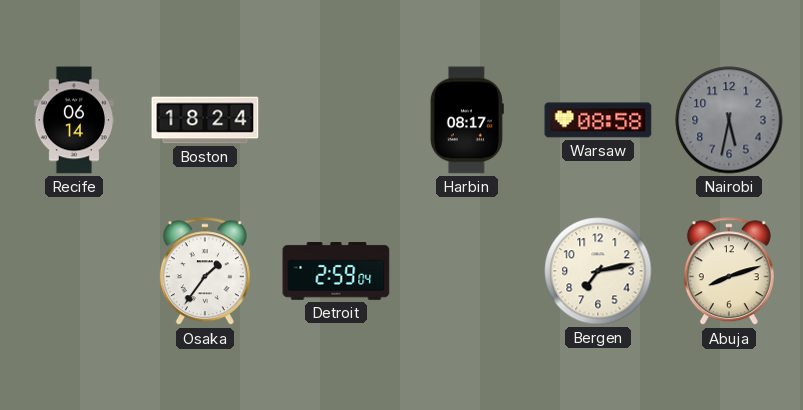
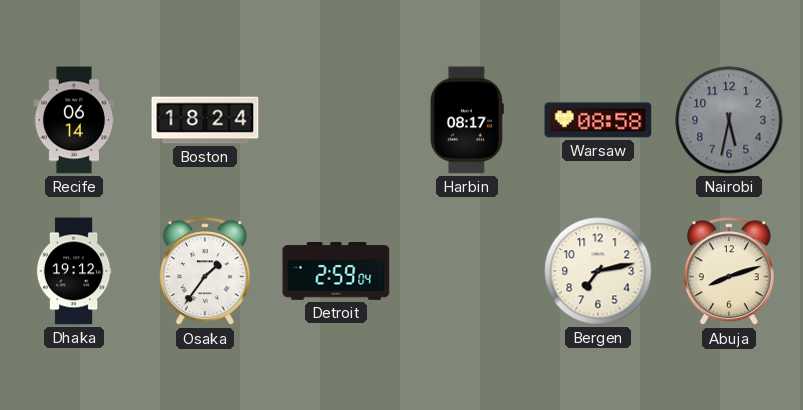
Dhaka: none -> 19:12
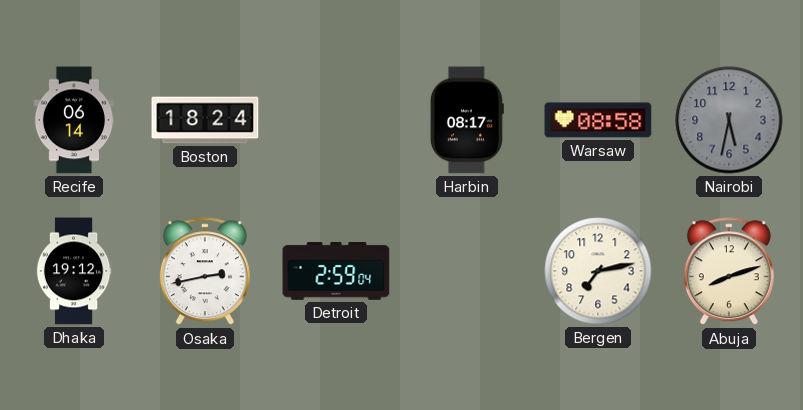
Osaka: 1:36 -> 2:43
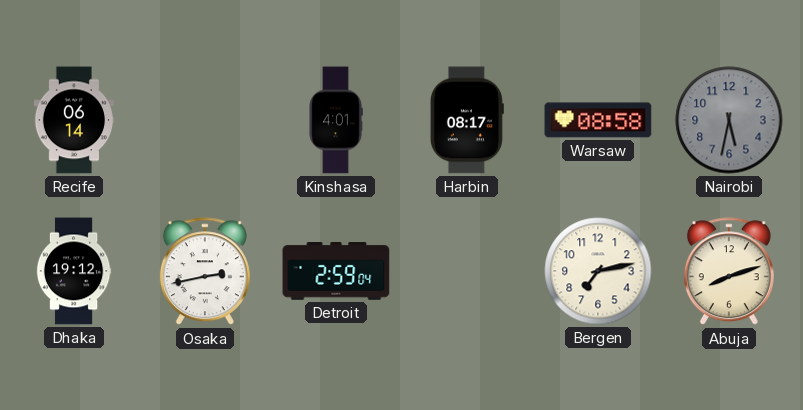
Boston: 18:24 -> none
Kinshasa: none -> 4:01
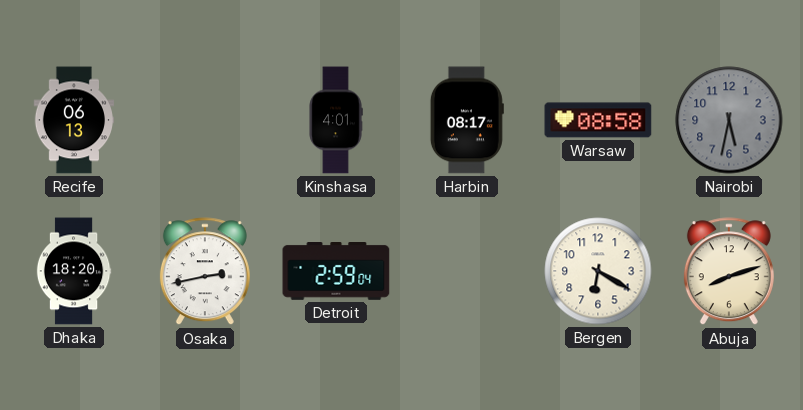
Recife: 06:14 -> 06:13
Dhaka: 19:12 -> 18:20
Bergen: 7:13 -> 6:20
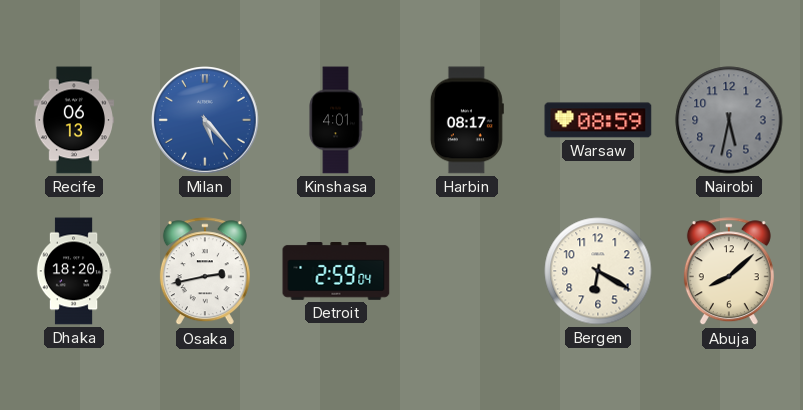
Milan: none -> 5:23
Warsaw: 08:58 -> 08:59
Abuja: 8:12 -> 8:08
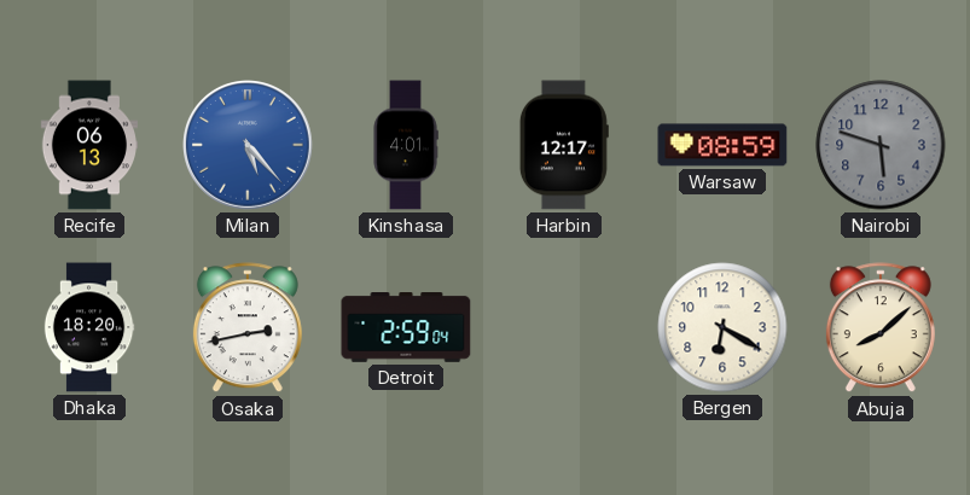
Harbin: 08:17 -> 12:17
Nairobi: 5:32 -> 5:48
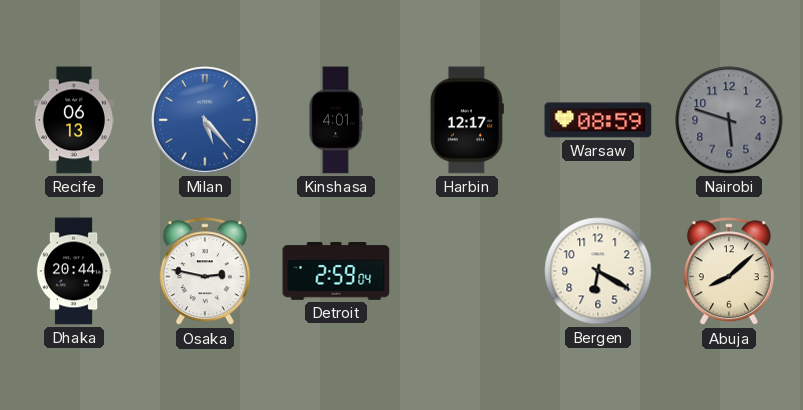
Dhaka: 18:20 -> 20:44
Osaka: 2:43 -> 2:47
